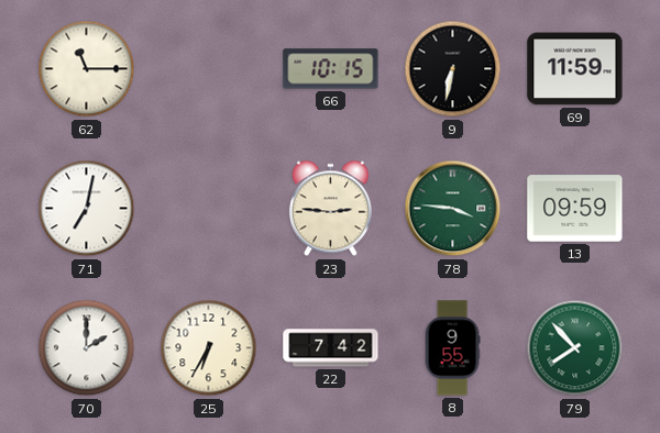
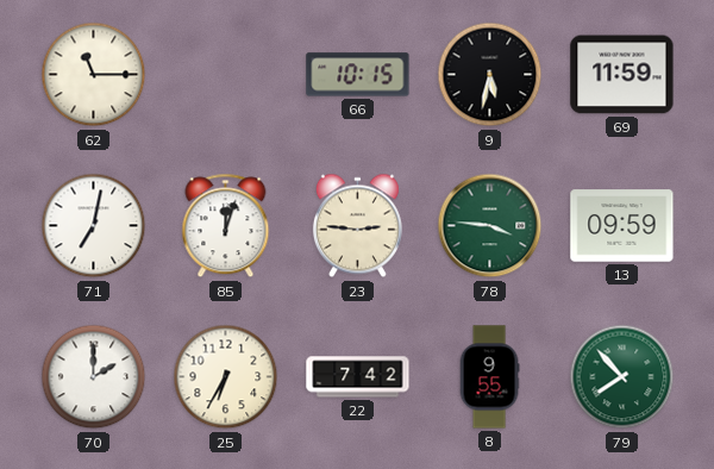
9: 6:32 -> 5:32
85: none -> 12:03
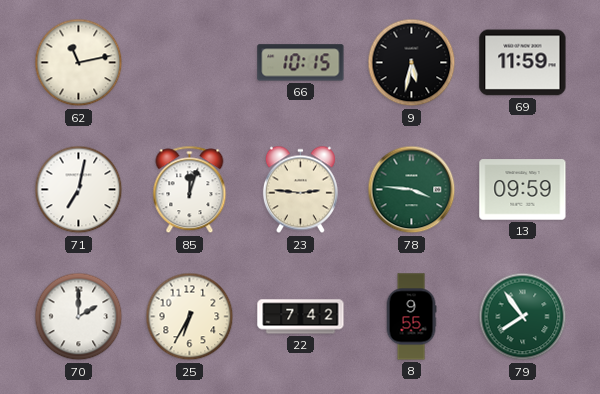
62: 11:15 -> 11:13
79: 7:53 -> 7:54
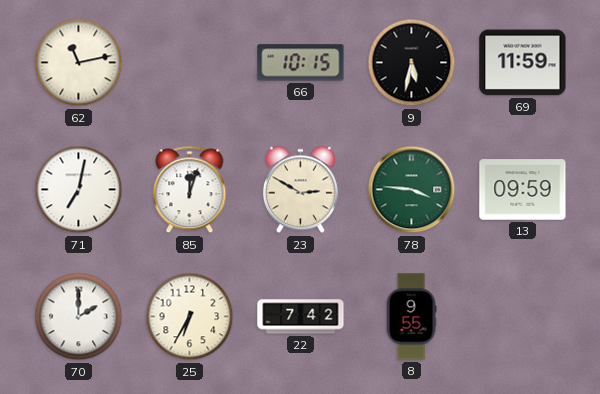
23: 2:46 -> 2:50
79: 7:54 -> none
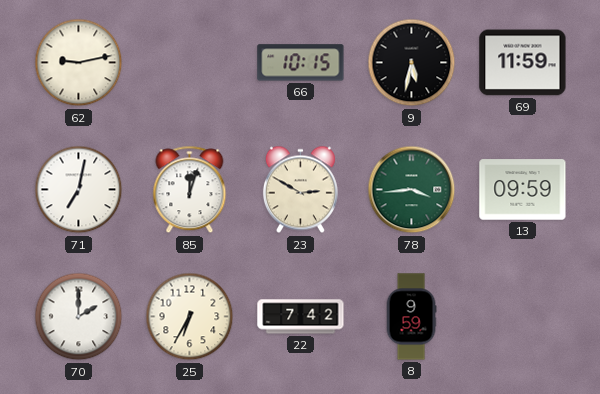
62: 11:13 -> 9:13
78: 3:46 -> 3:44
8: 9:55 -> 9:59
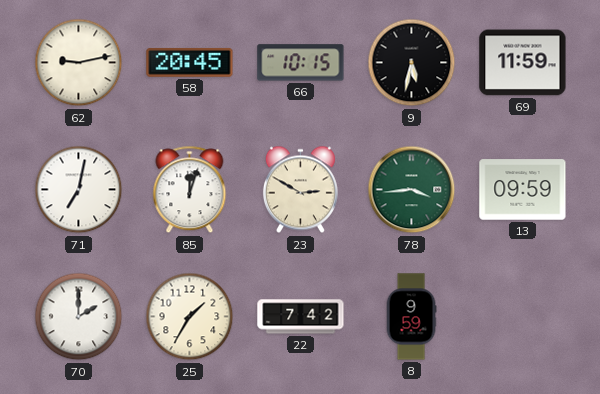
58: none -> 20:45
25: 6:35 -> 1:35
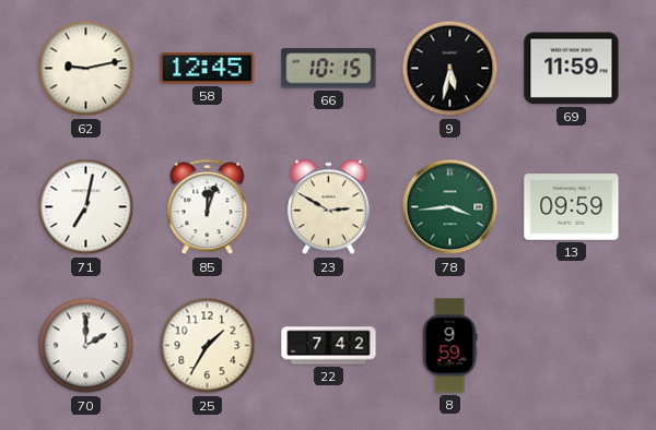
58: 20:45 -> 12:45
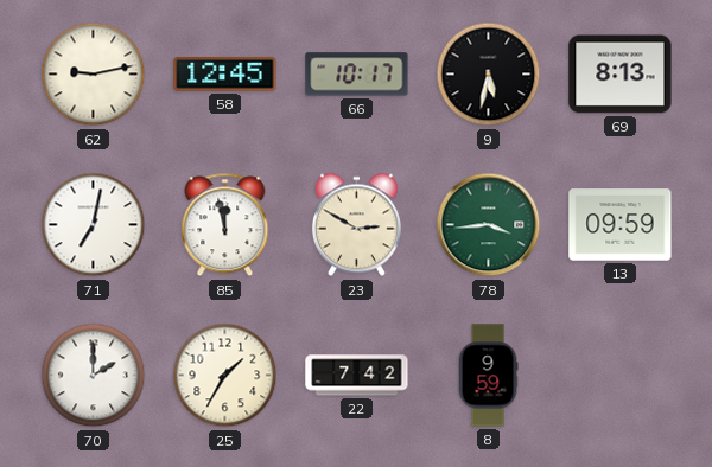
66: 10:15 -> 10:17
69: 11:59 -> 8:13
85: 12:03 -> 11:58
